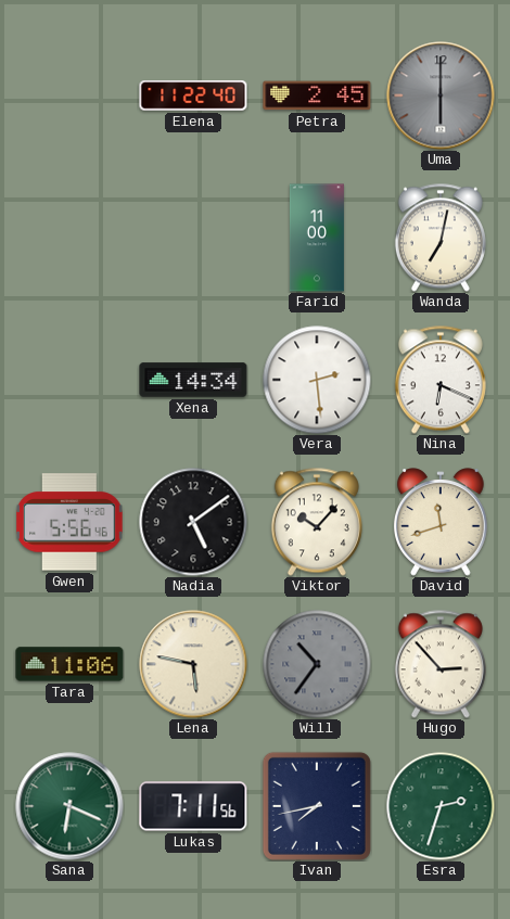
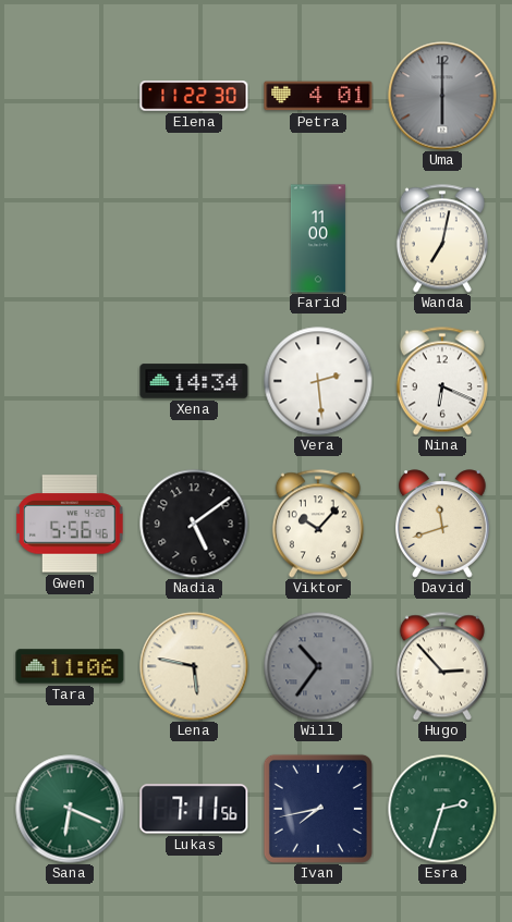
Elena: 11:22:40 -> 11:22:30
Petra: 2:45 -> 4:01
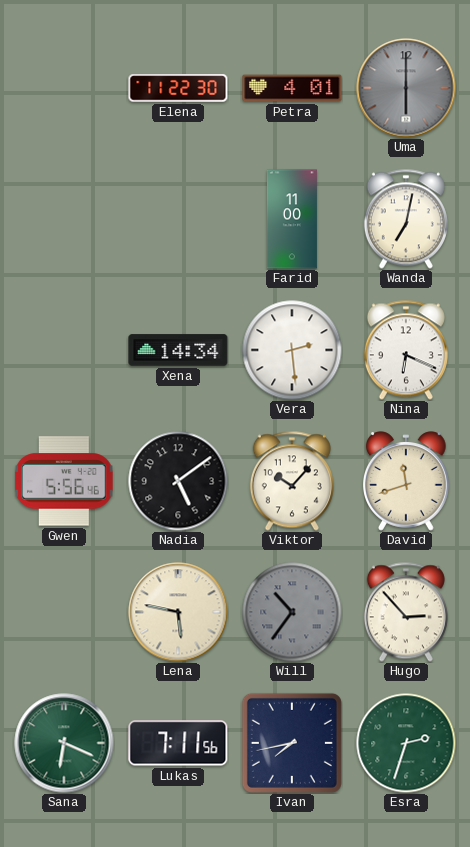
Tara: 11:06 -> none
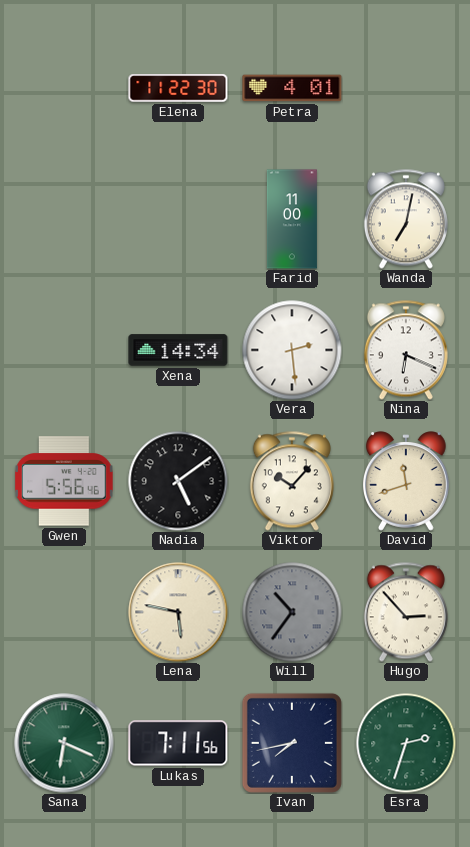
Uma: 6:00 -> none
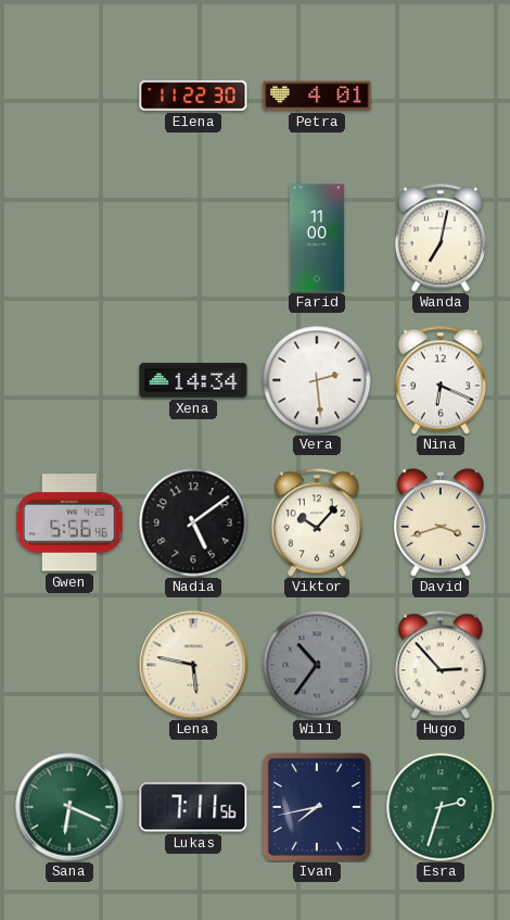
David: 11:42 -> 3:42
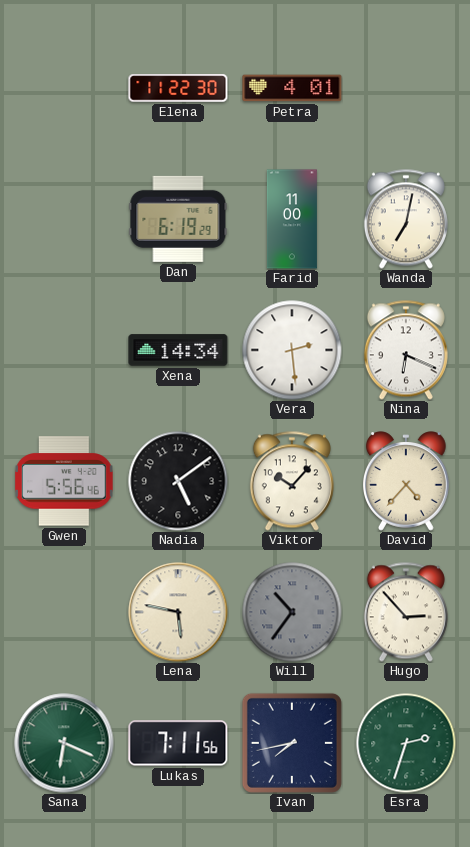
Dan: none -> 6:19
David: 3:42 -> 4:37
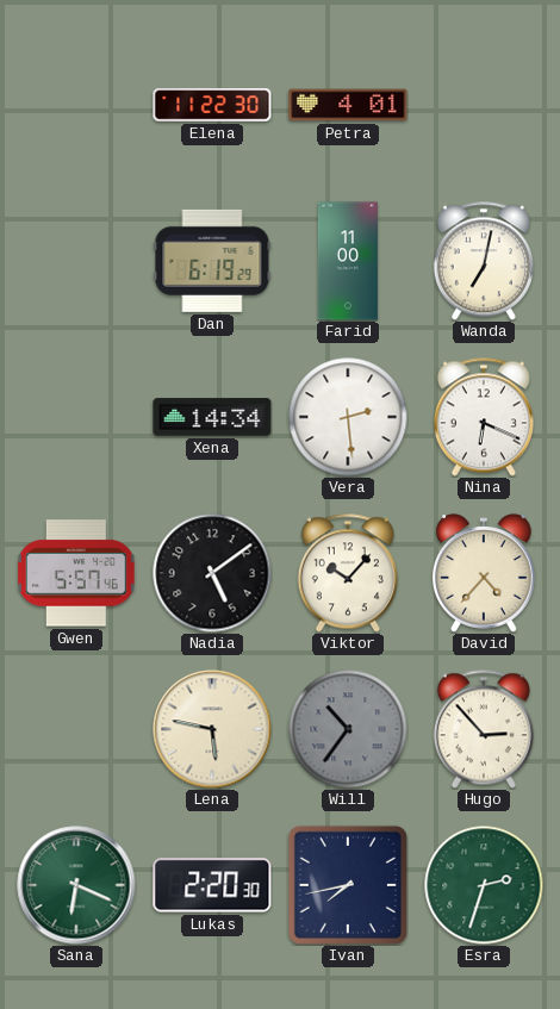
Gwen: 5:56 -> 5:57
Lukas: 7:11 -> 2:20
